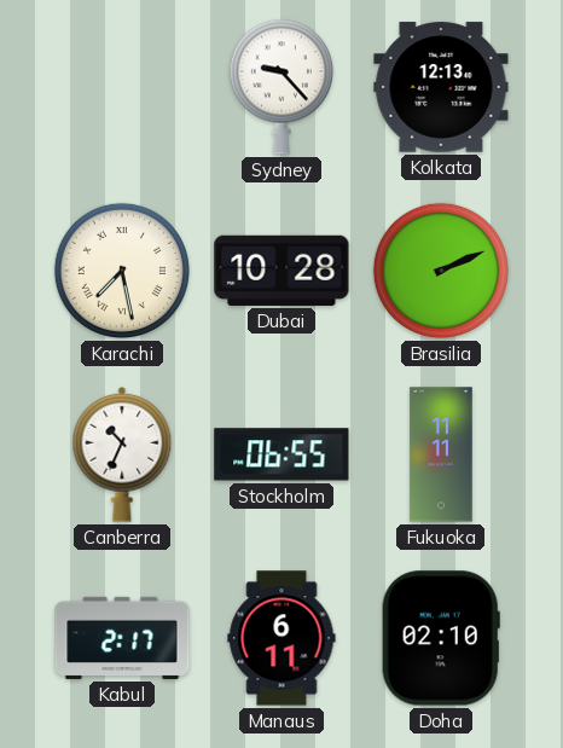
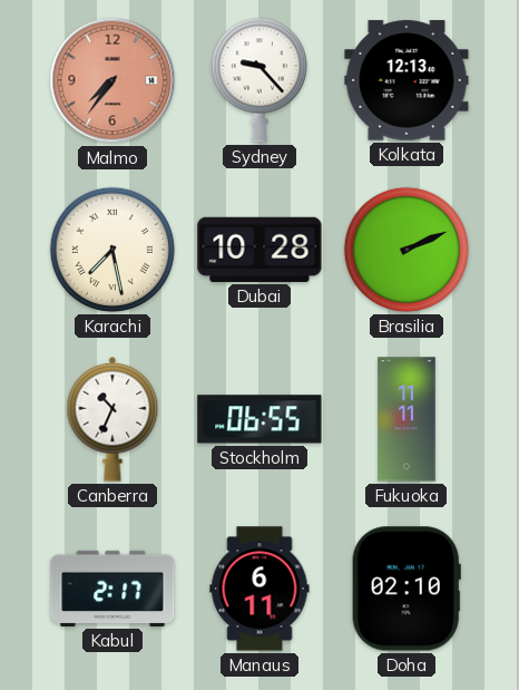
Malmo: none -> 7:36
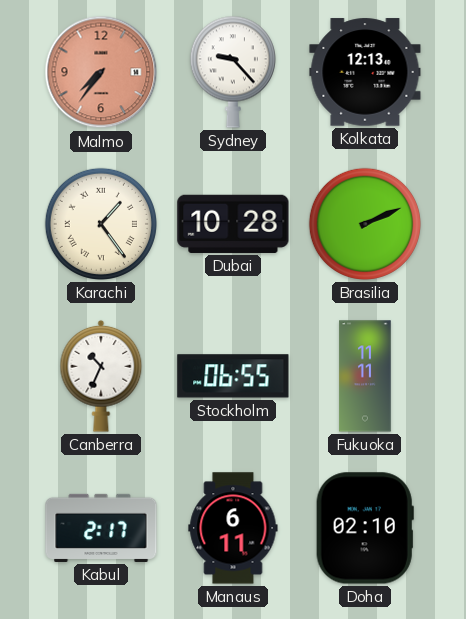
Karachi: 7:28 -> 1:24
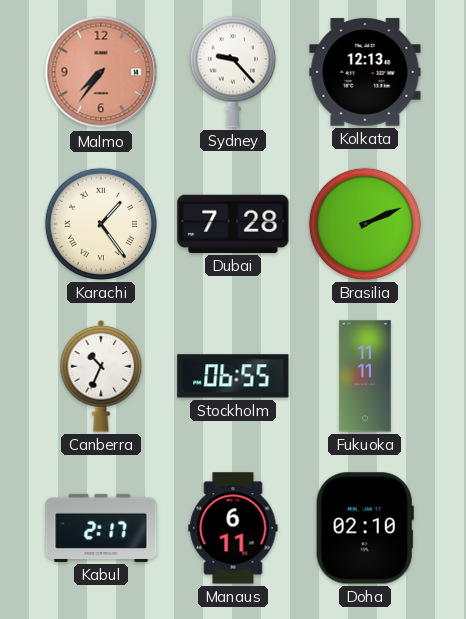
Dubai: 10:28 -> 7:28
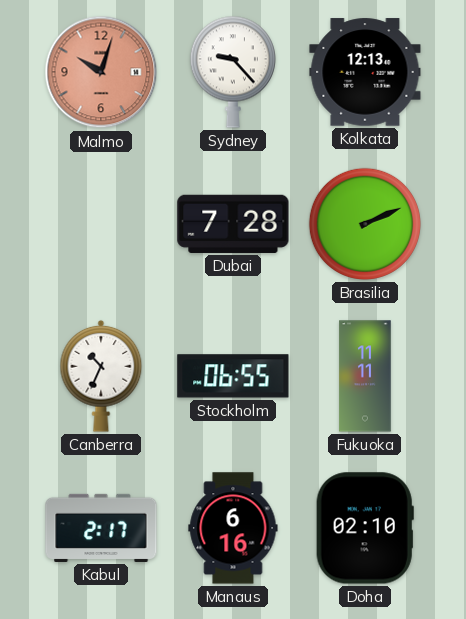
Malmo: 7:36 -> 10:03
Karachi: 1:24 -> none
Manaus: 6:11 -> 6:16
